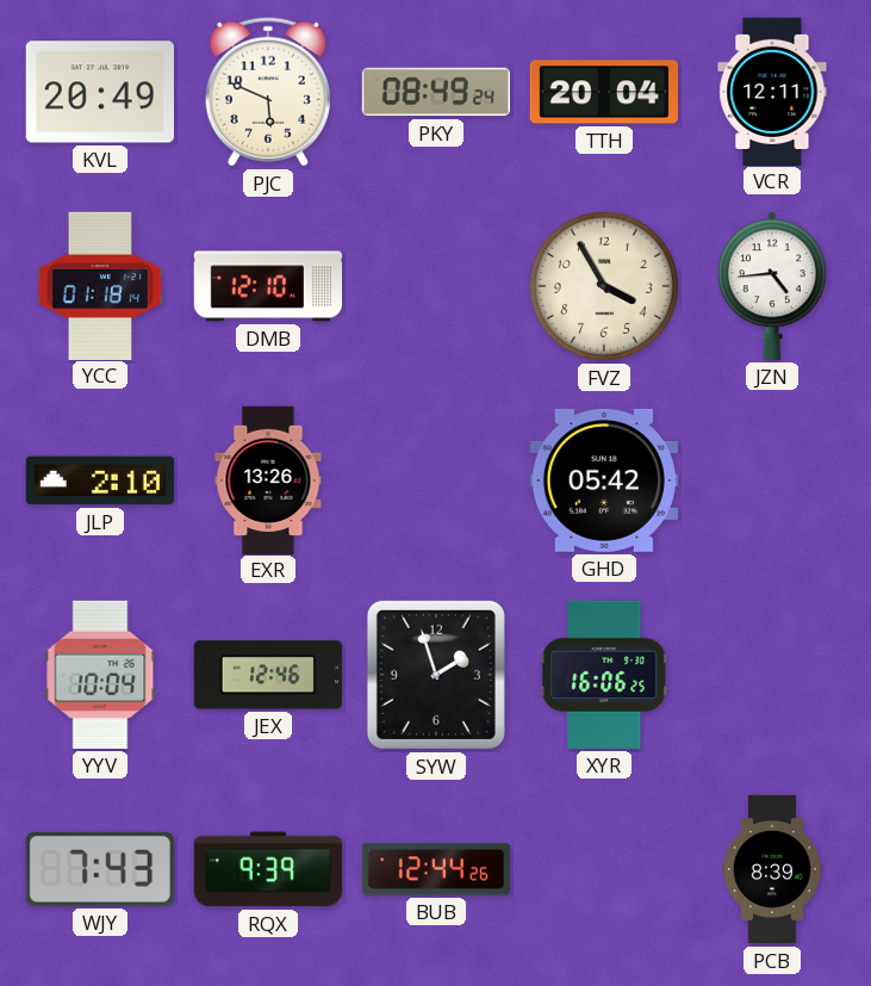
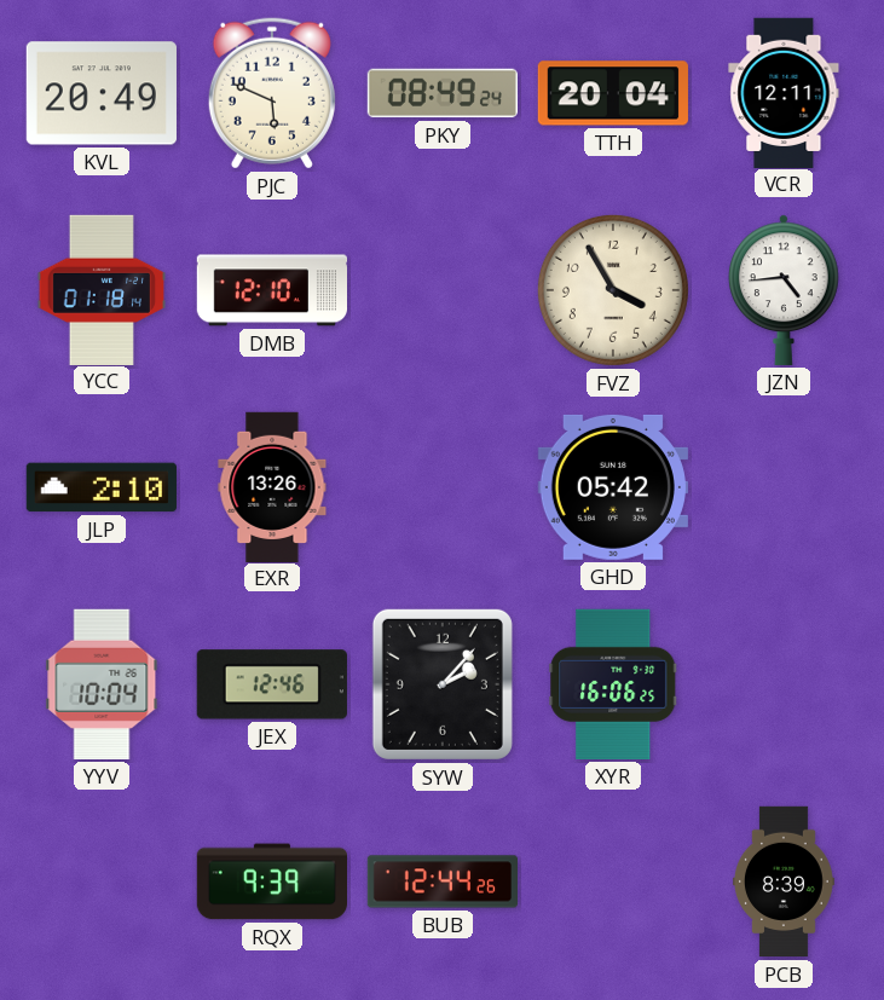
SYW: 1:57 -> 2:07
WJY: 7:43 -> none
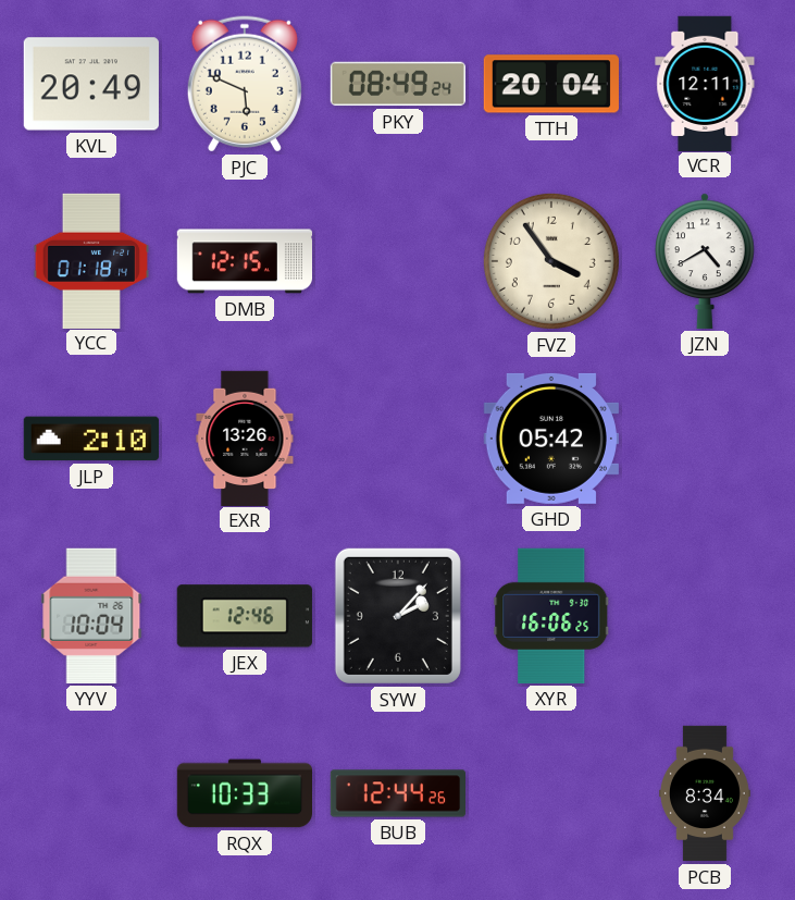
DMB: 12:10 -> 12:15
FVZ: 3:55 -> 3:54
JZN: 4:44 -> 4:40
RQX: 9:39 -> 10:33
PCB: 8:39 -> 8:34
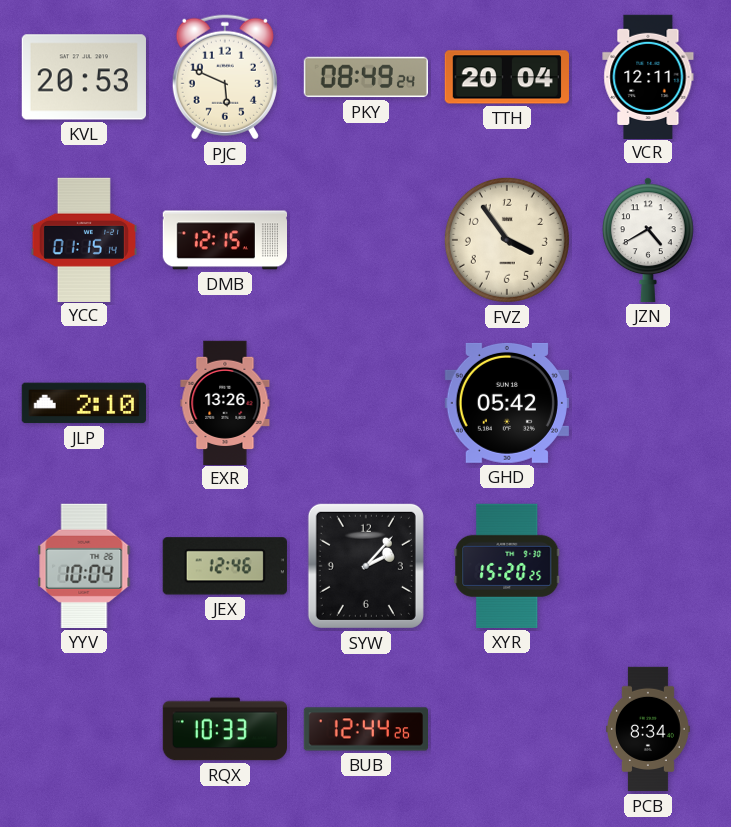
KVL: 20:49 -> 20:53
YCC: 01:18 -> 01:15
XYR: 16:06 -> 15:20
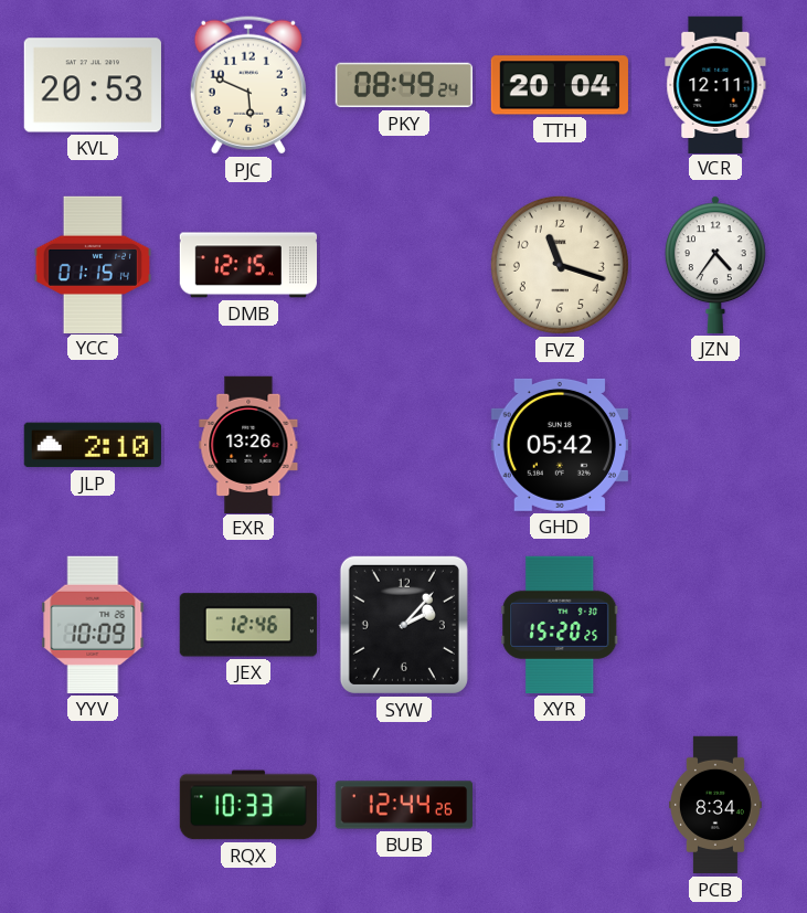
FVZ: 3:54 -> 11:18
JZN: 4:40 -> 4:36
YYV: 10:04 -> 10:09
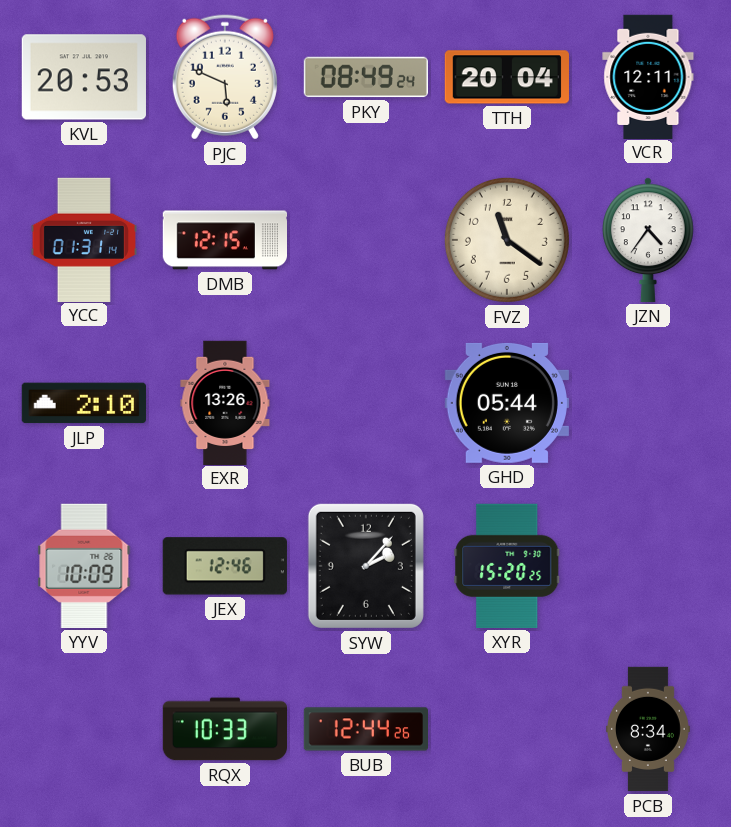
YCC: 01:15 -> 01:31
FVZ: 11:18 -> 11:21
GHD: 05:42 -> 05:44
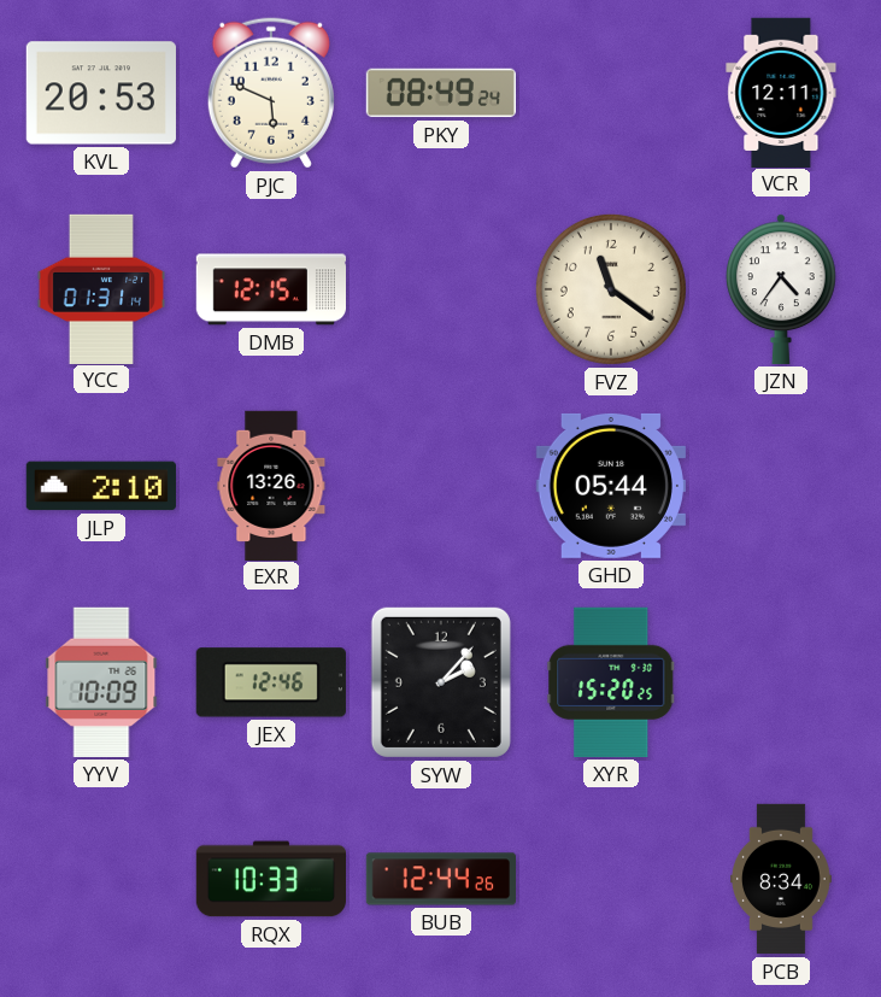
TTH: 20:04 -> none
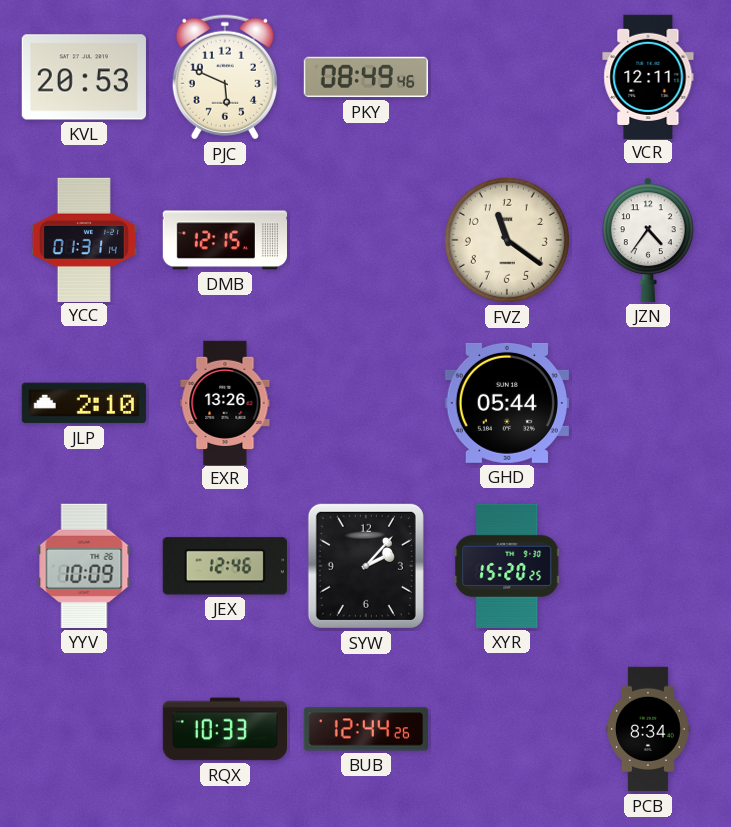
PKY: 08:49:24 -> 08:49:46
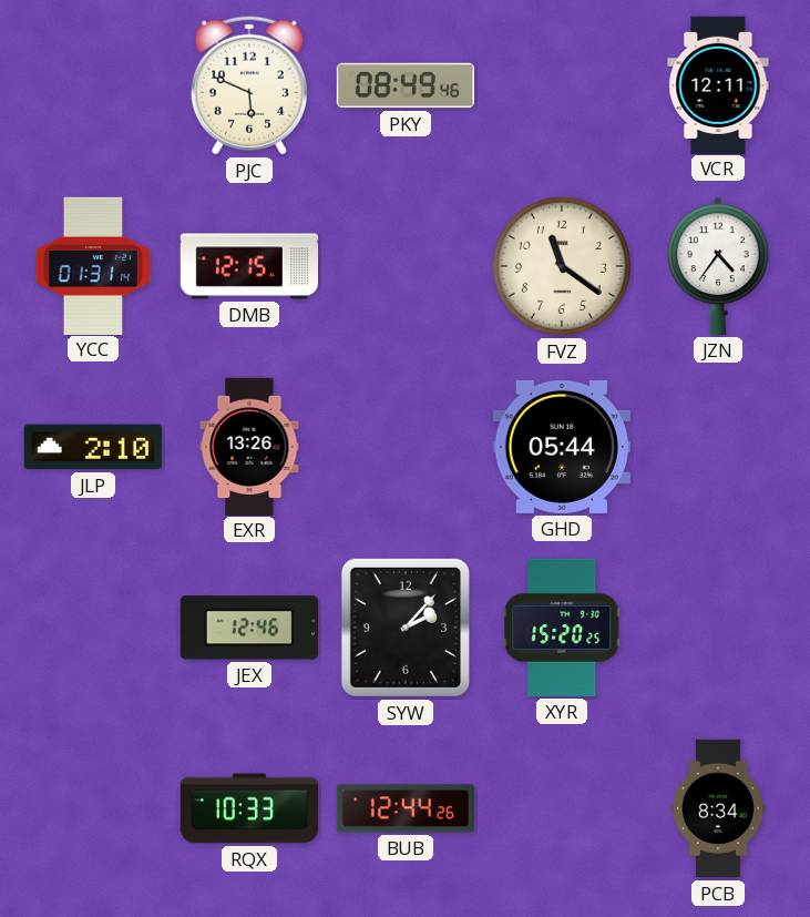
KVL: 20:53 -> none
YYV: 10:09 -> none
